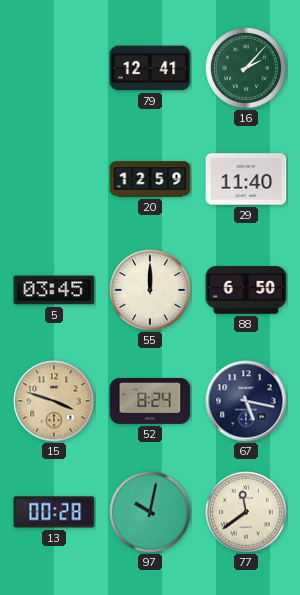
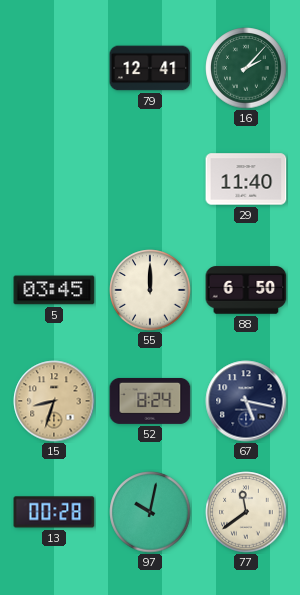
20: 12:59 -> none
15: 3:48 -> 8:33
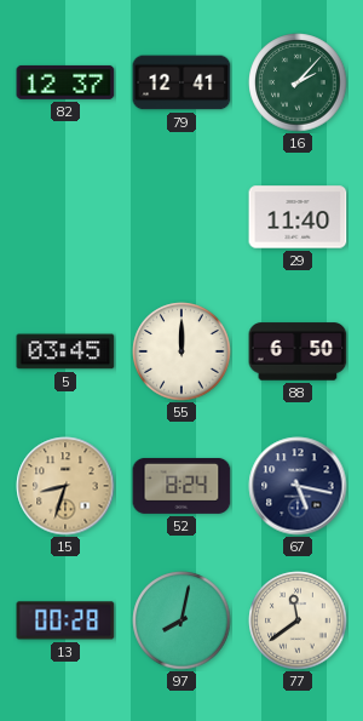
82: none -> 12:37
97: 10:02 -> 8:02
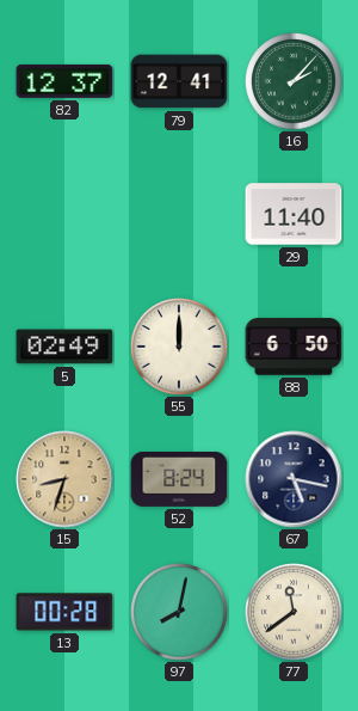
5: 03:45 -> 02:49
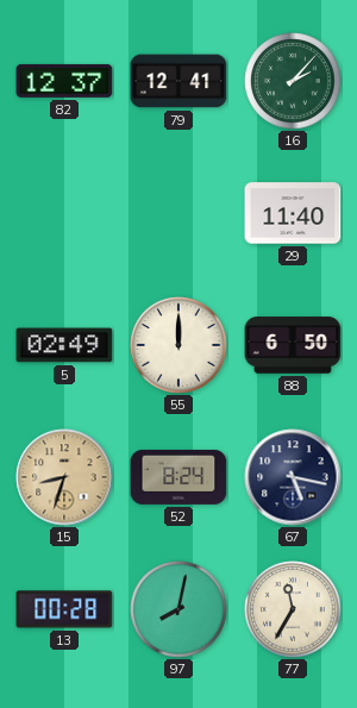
77: 11:39 -> 11:35
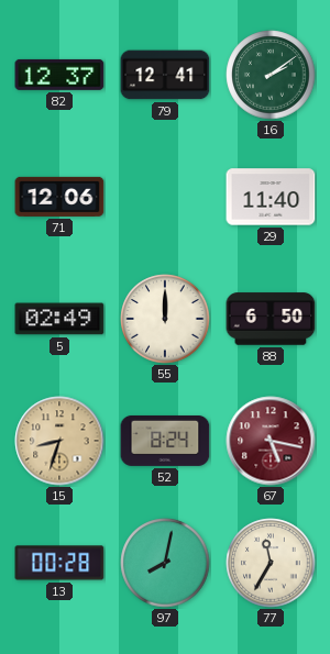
16: 2:07 -> 2:09
71: none -> 12:06
67 dial: navy -> burgundy
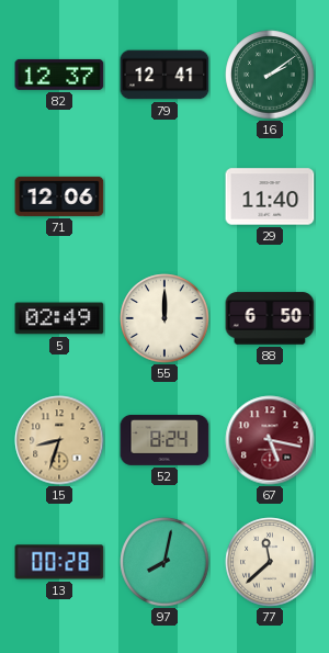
77: 11:35 -> 11:38
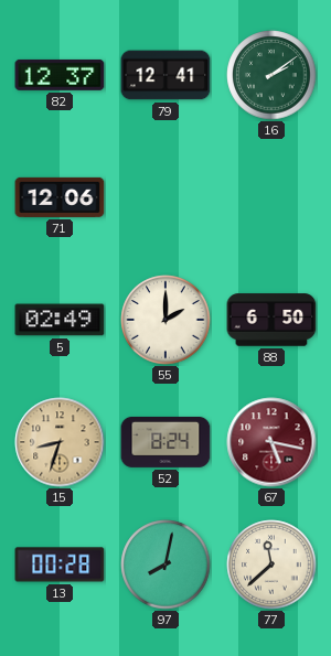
29: 11:40 -> none
55: 12:00 -> 2:00
